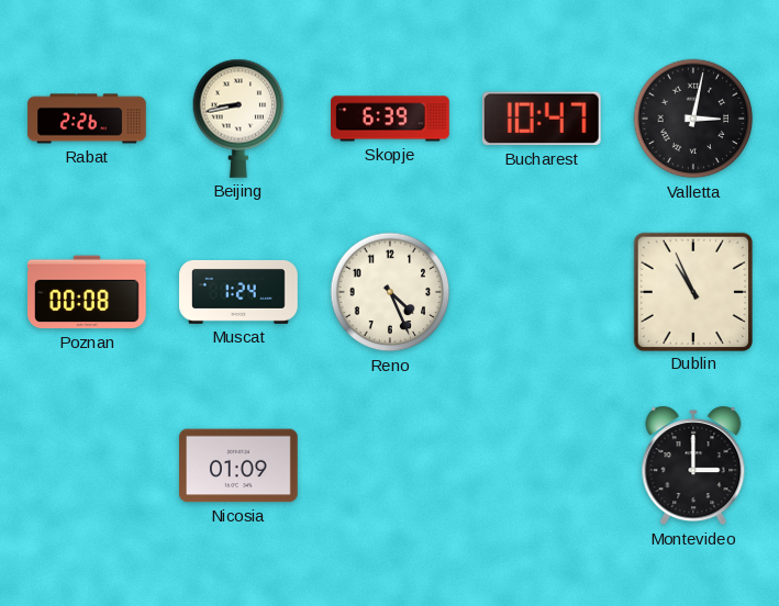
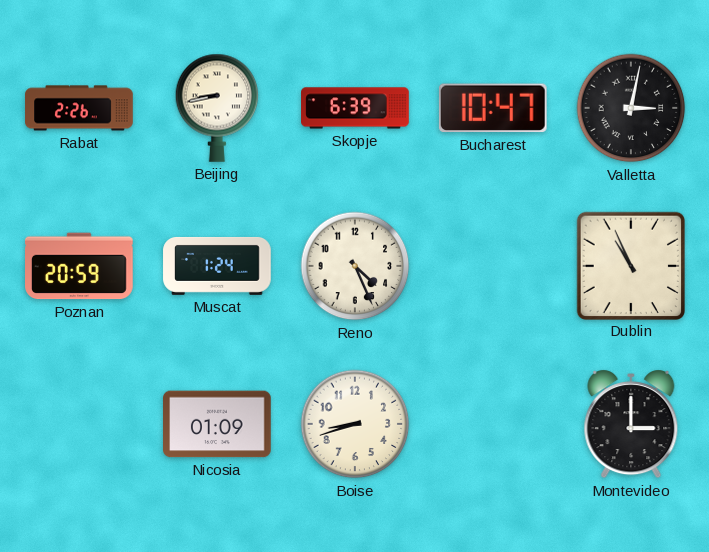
Poznan: 00:08 -> 20:59
Boise: none -> 8:42
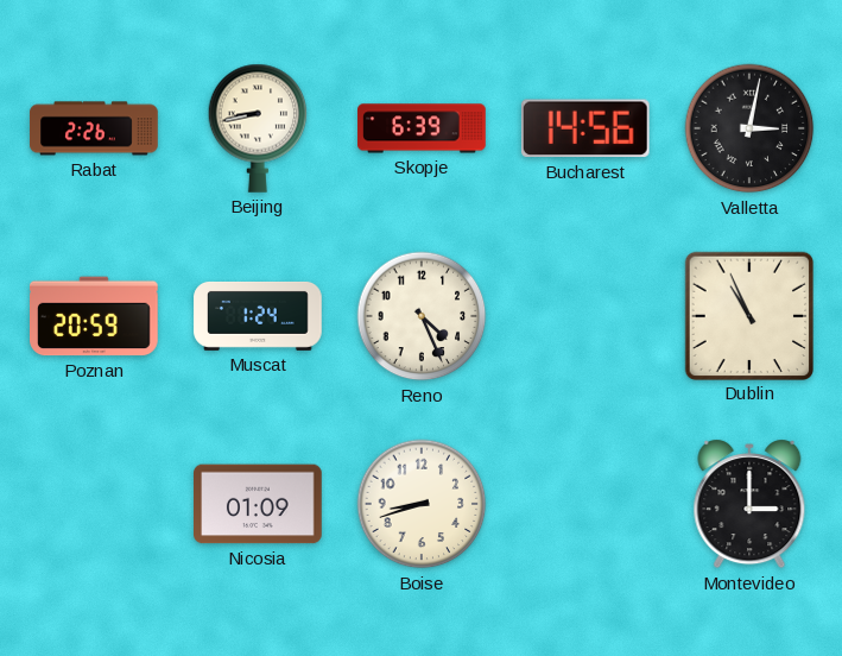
Bucharest: 10:47 -> 14:56
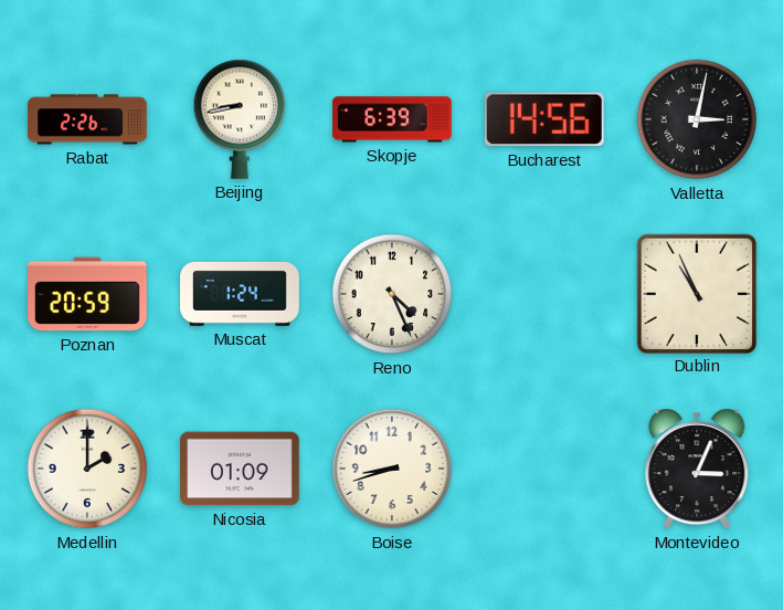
Medellin: none -> 2:00
Montevideo: 3:00 -> 3:04
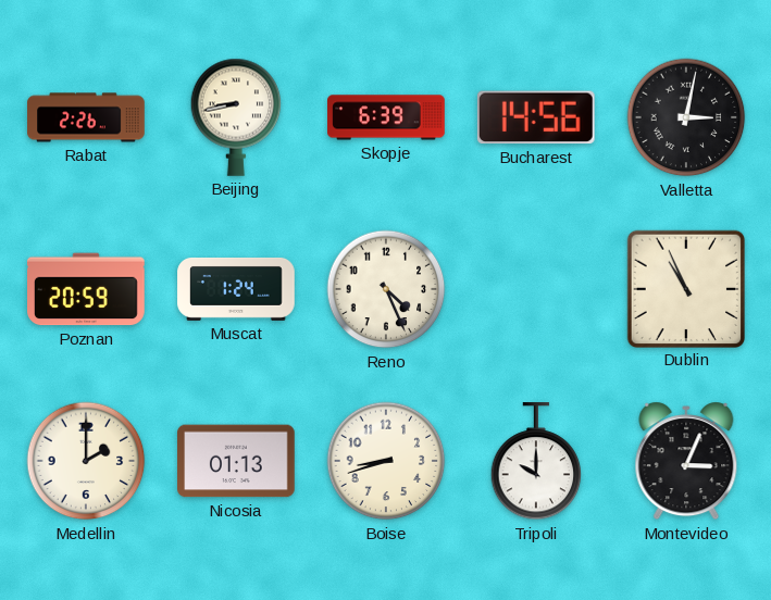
Nicosia: 01:09 -> 01:13
Tripoli: none -> 10:00
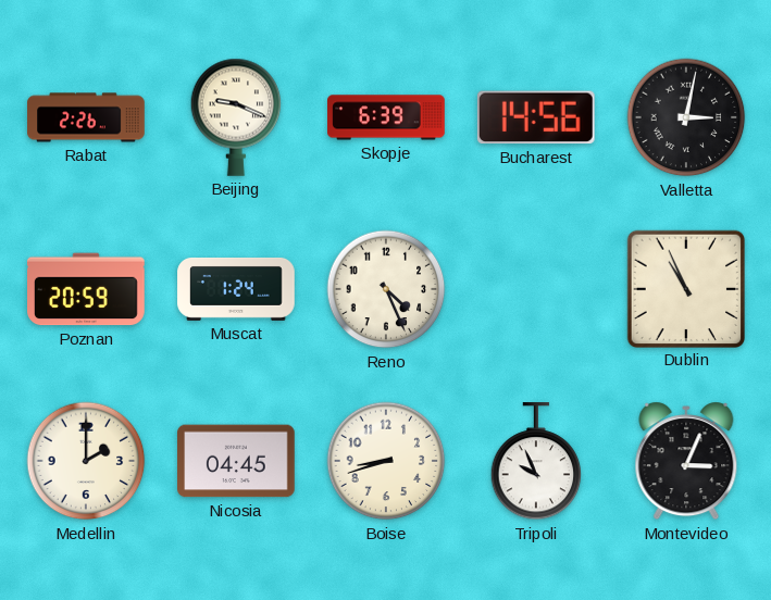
Beijing: 8:43 -> 9:19
Nicosia: 01:13 -> 04:45
Tripoli: 10:00 -> 9:56
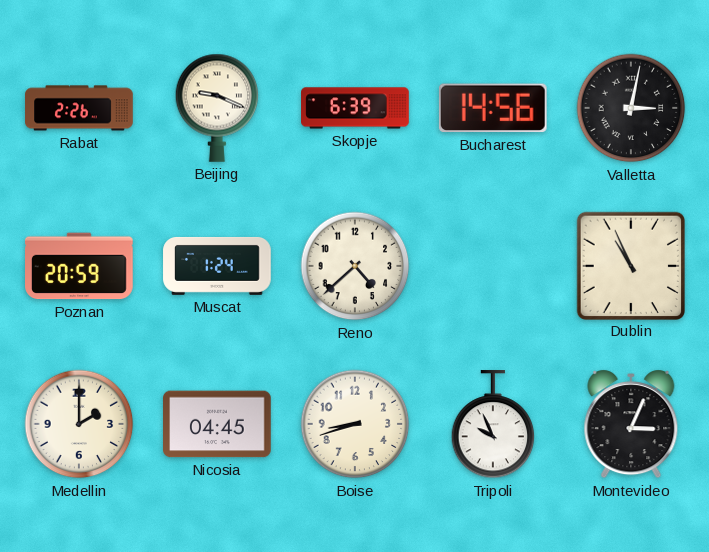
Reno: 4:26 -> 4:38
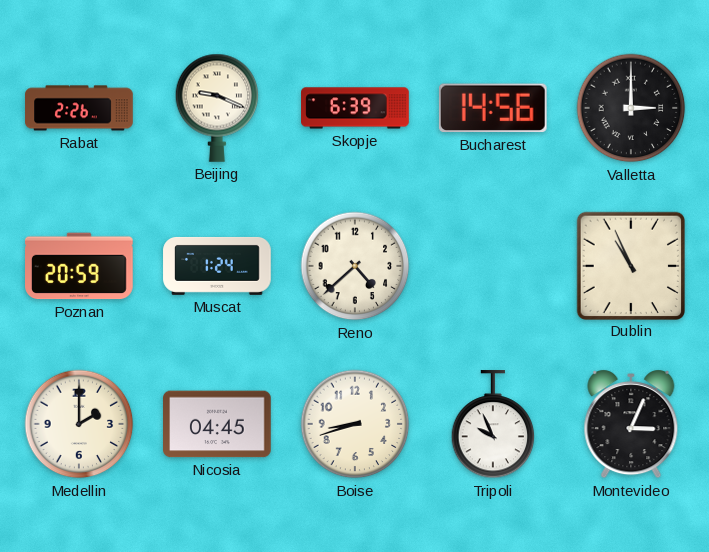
Valletta: 3:02 -> 3:00
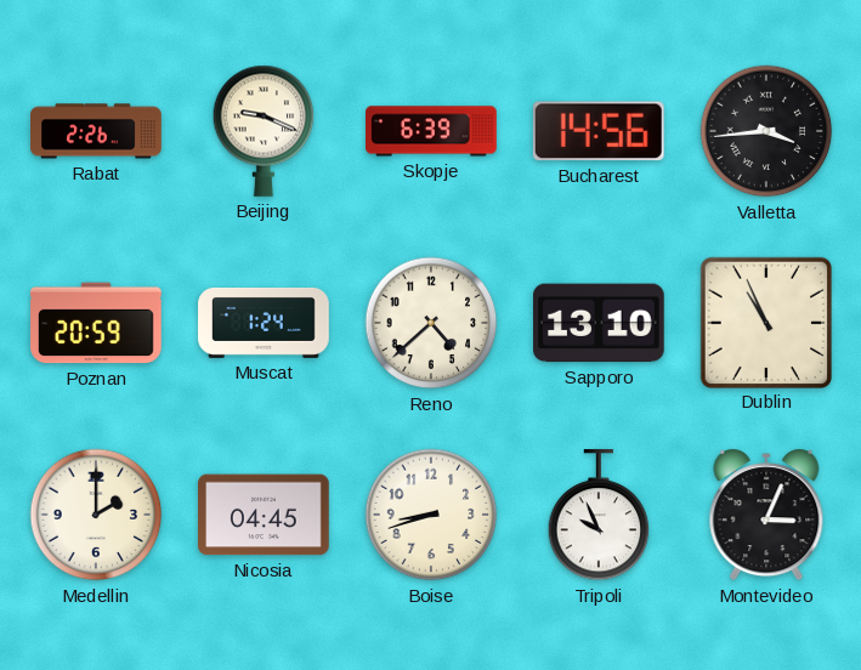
Valletta: 3:00 -> 3:44
Sapporo: none -> 13:10
